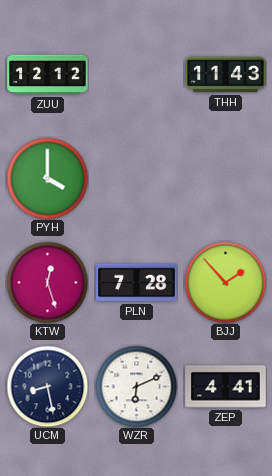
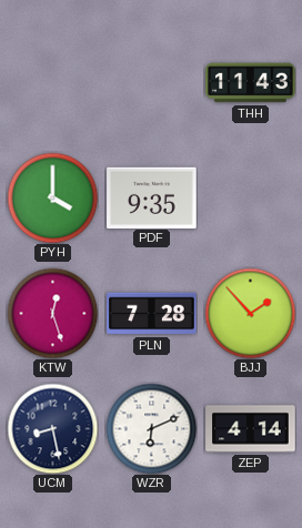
ZUU: 12:12 -> none
PDF: none -> 9:35
ZEP: 4:41 -> 4:14
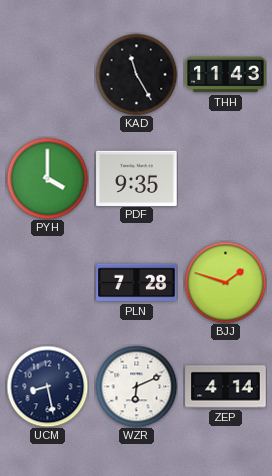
KAD: none -> 11:25
KTW: 12:27 -> none
BJJ: 1:53 -> 1:48
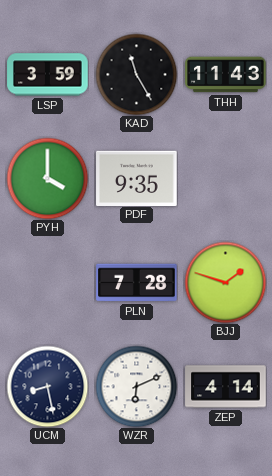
LSP: none -> 3:59
